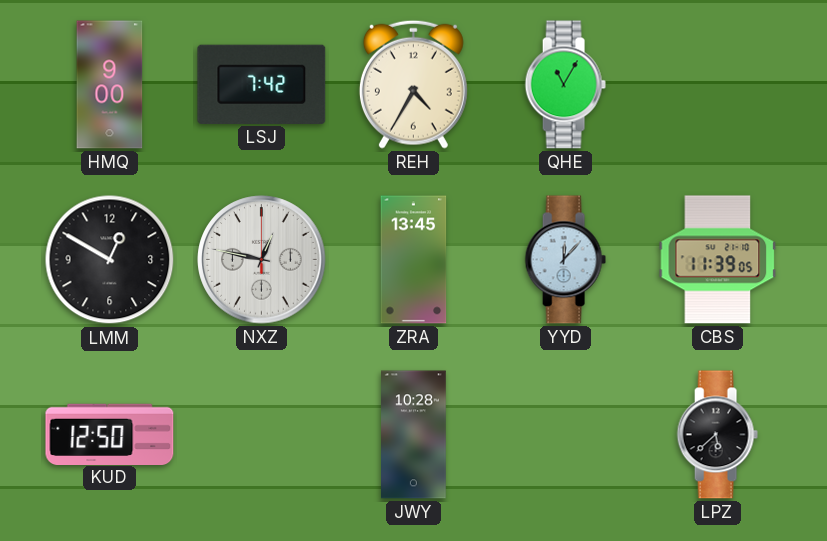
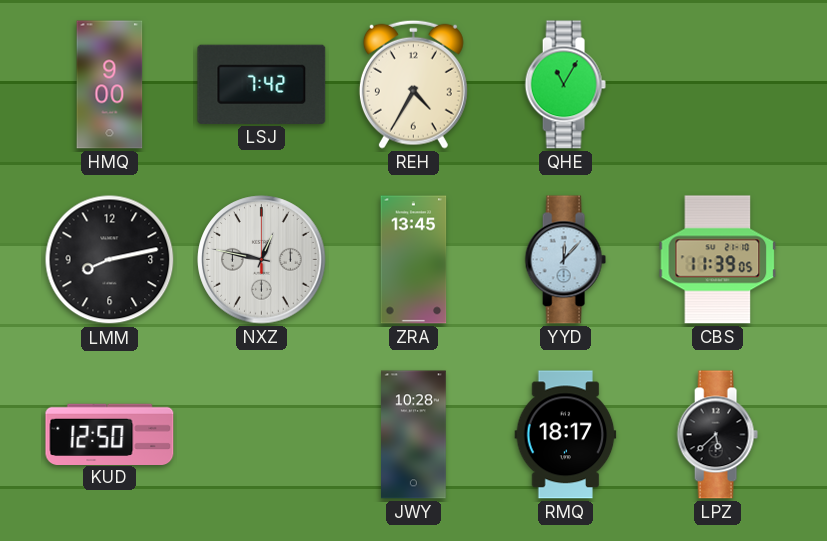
LMM: 12:50 -> 8:13
RMQ: none -> 18:17
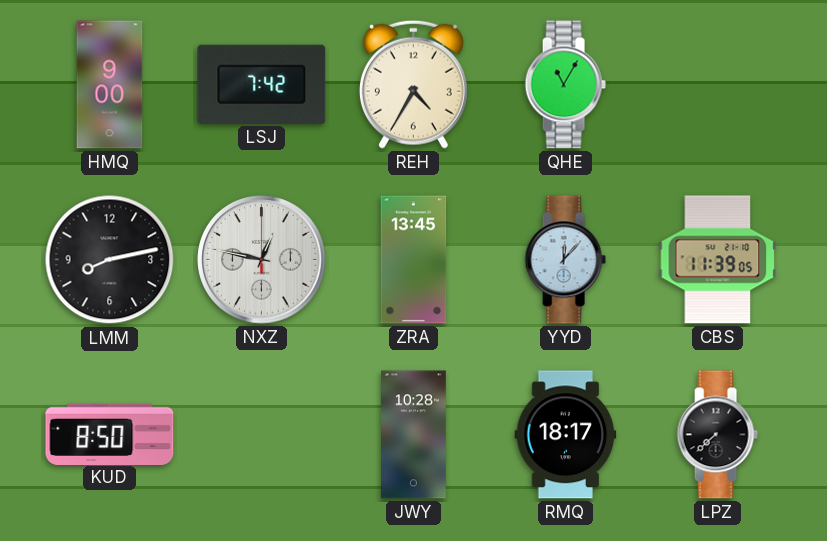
KUD: 12:50 -> 8:50
LPZ: 5:38 -> 7:38
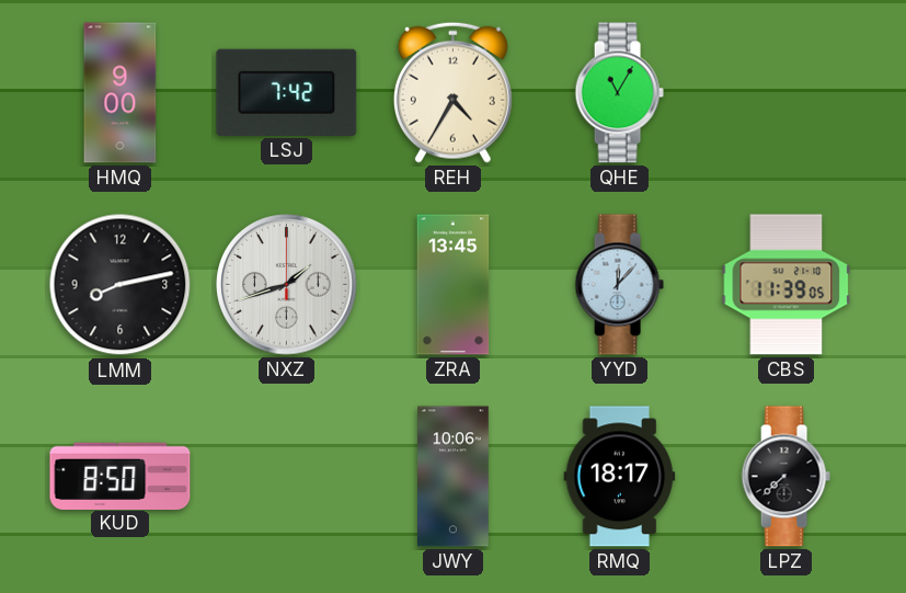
NXZ: 12:47 -> 1:42
JWY: 10:28 -> 10:06
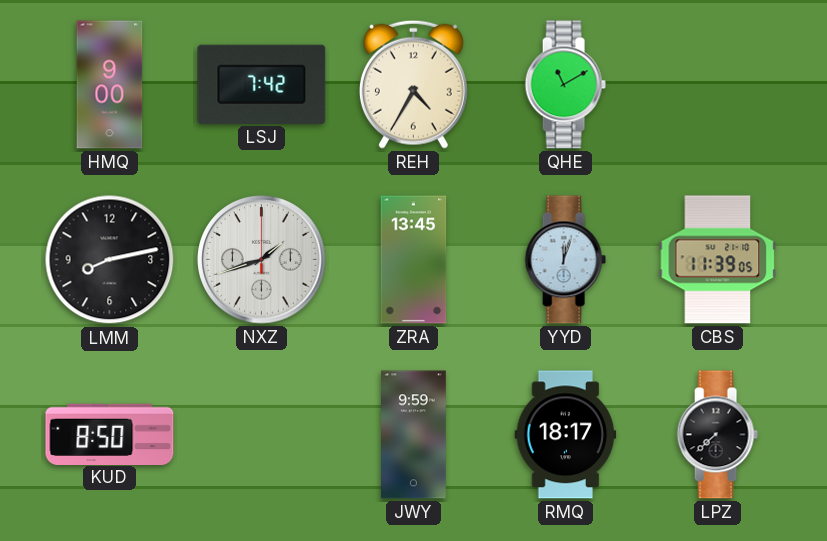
QHE: 11:05 -> 11:10
YYD: 12:07 -> 12:03
JWY: 10:06 -> 9:59
